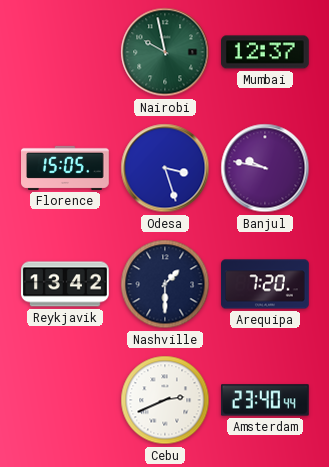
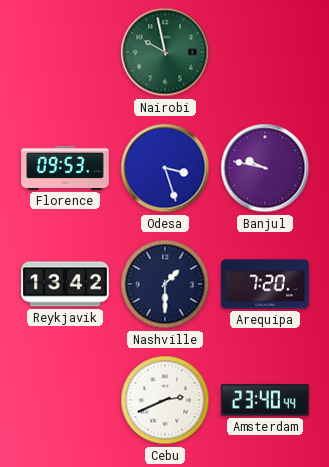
Mumbai: 12:37 -> none
Florence: 15:05 -> 09:53
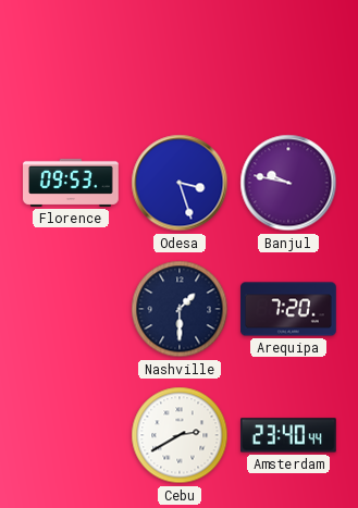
Nairobi: 9:58 -> none
Reykjavik: 13:42 -> none
Cebu: 2:41 -> 2:40
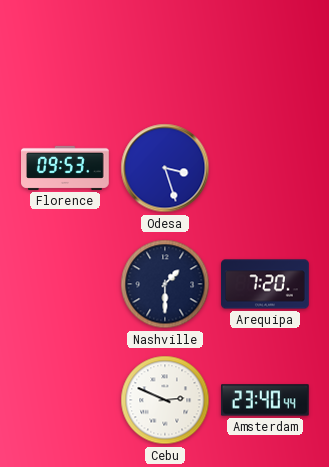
Banjul: 9:47 -> none
Cebu: 2:40 -> 2:49
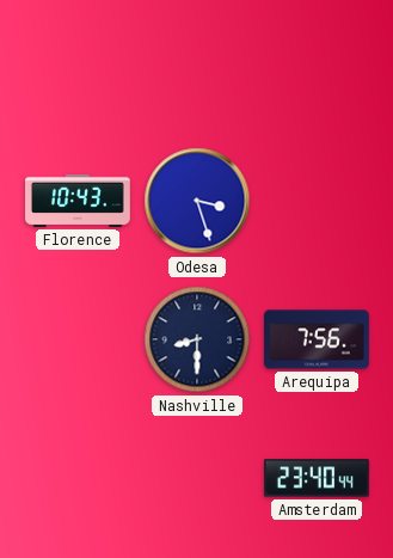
Florence: 09:53 -> 10:43
Nashville: 1:30 -> 8:30
Arequipa: 7:20 -> 7:56
Cebu: 2:49 -> none
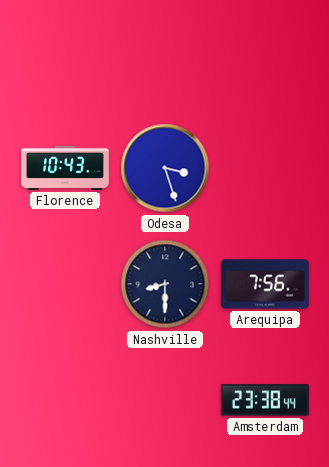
Amsterdam: 23:40 -> 23:38
